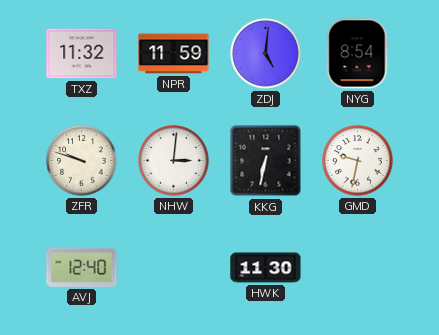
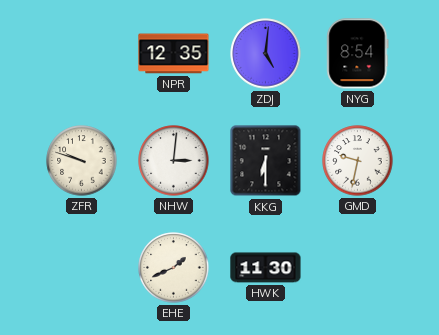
TXZ: 11:32 -> none
NPR: 11:59 -> 12:35
KKG: 6:32 -> 6:30
AVJ: 12:40 -> none
EHE: none -> 1:41
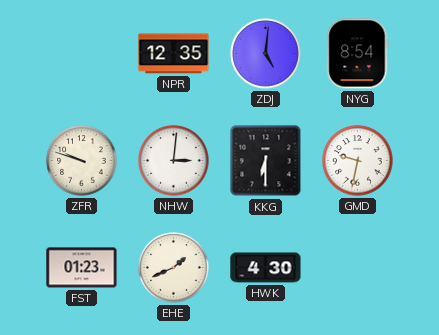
FST: none -> 01:23
HWK: 11:30 -> 4:30
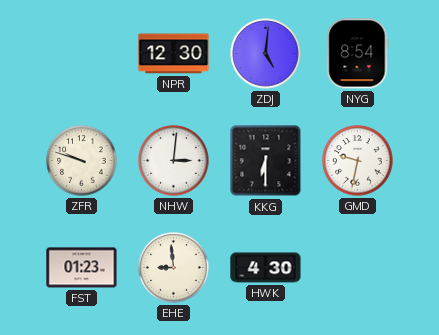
NPR: 12:35 -> 12:30
EHE: 1:41 -> 8:59
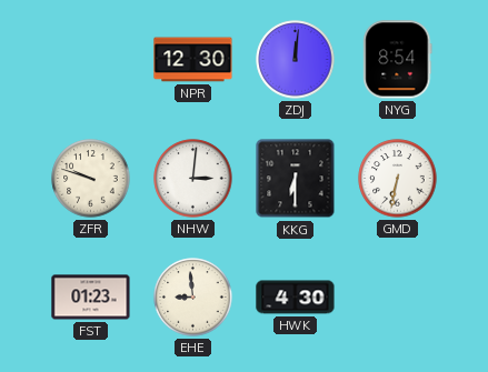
ZDJ: 5:01 -> 12:01
GMD: 9:32 -> 6:32
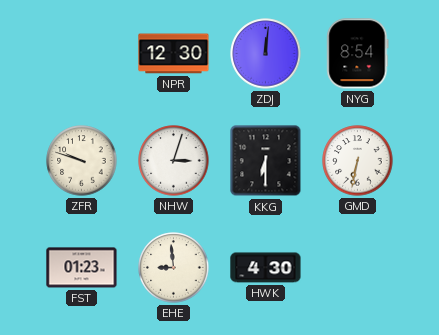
NHW: 3:01 -> 3:03
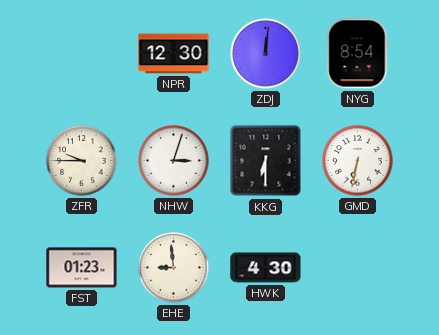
ZFR: 9:48 -> 9:45
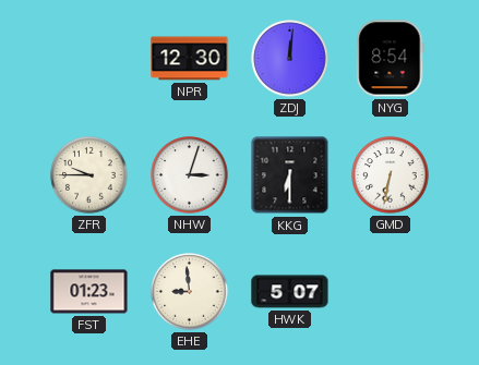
HWK: 4:30 -> 5:07
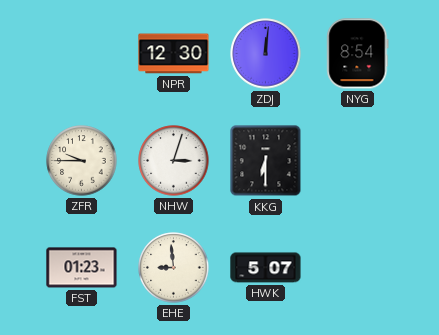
GMD: 6:32 -> none
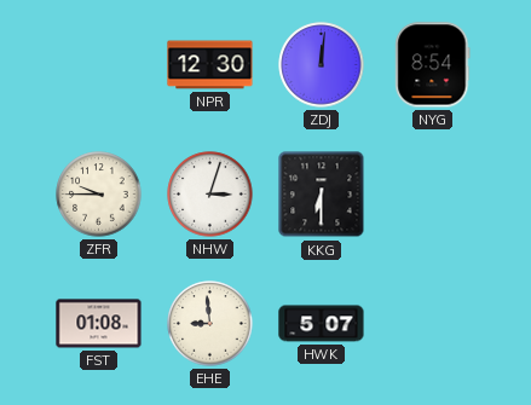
FST: 01:23 -> 01:08
